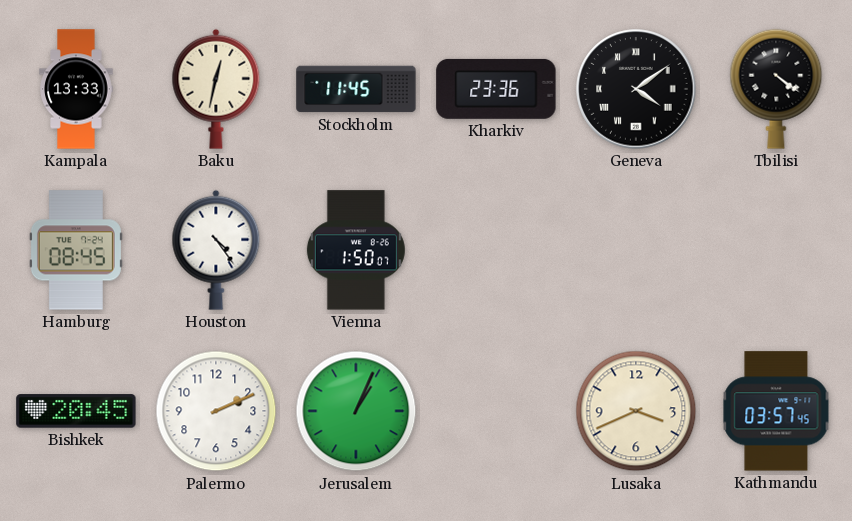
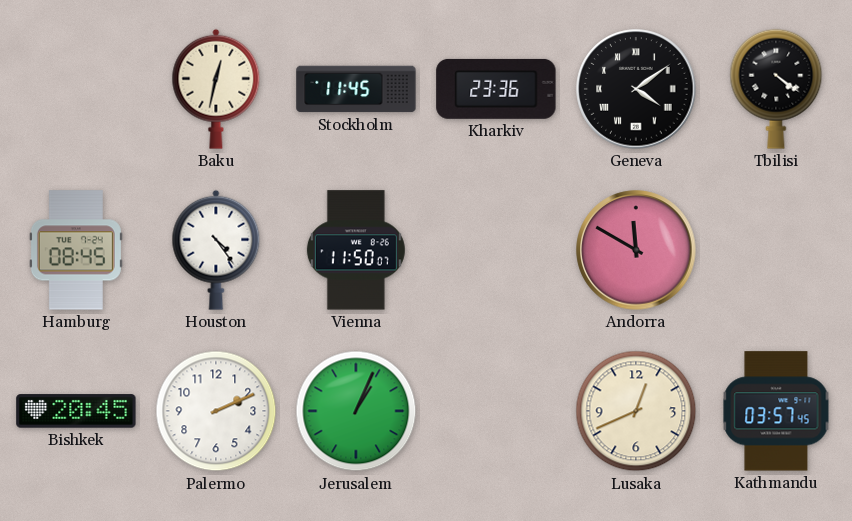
Kampala: 13:33 -> none
Vienna: 1:50 -> 11:50
Andorra: none -> 11:50
Lusaka: 3:41 -> 12:41
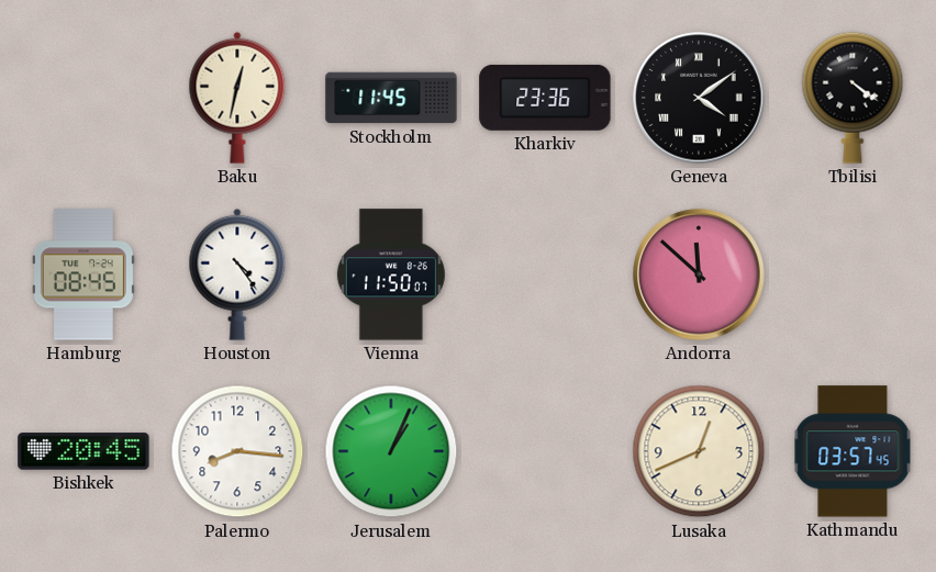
Andorra: 11:50 -> 11:52
Palermo: 2:11 -> 8:16
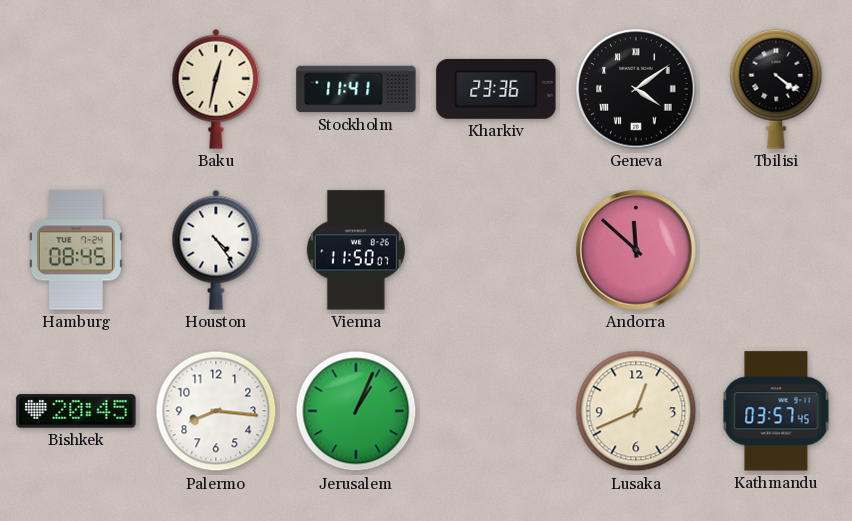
Stockholm: 11:45 -> 11:41
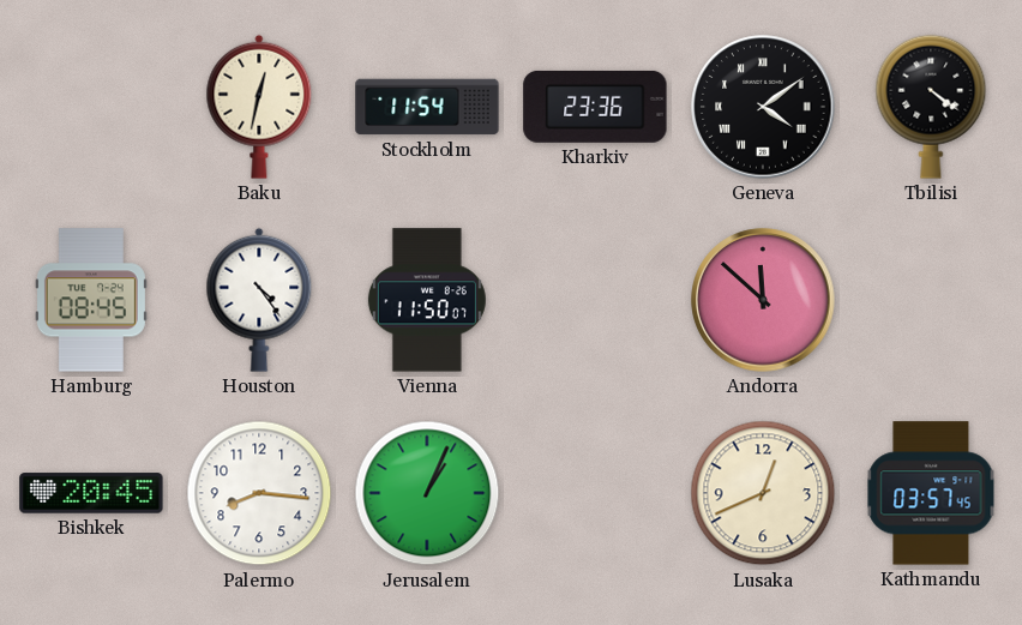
Stockholm: 11:41 -> 11:54
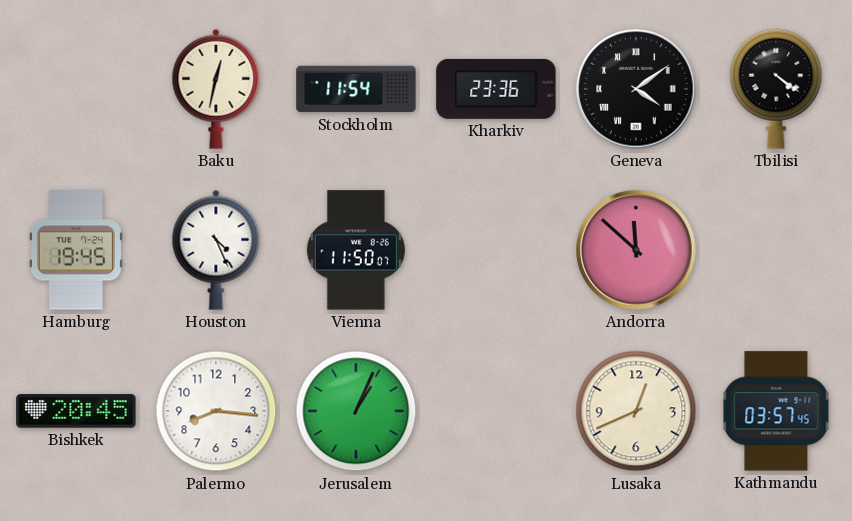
Hamburg: 08:45 -> 19:45
Houston: 4:24 -> 4:26
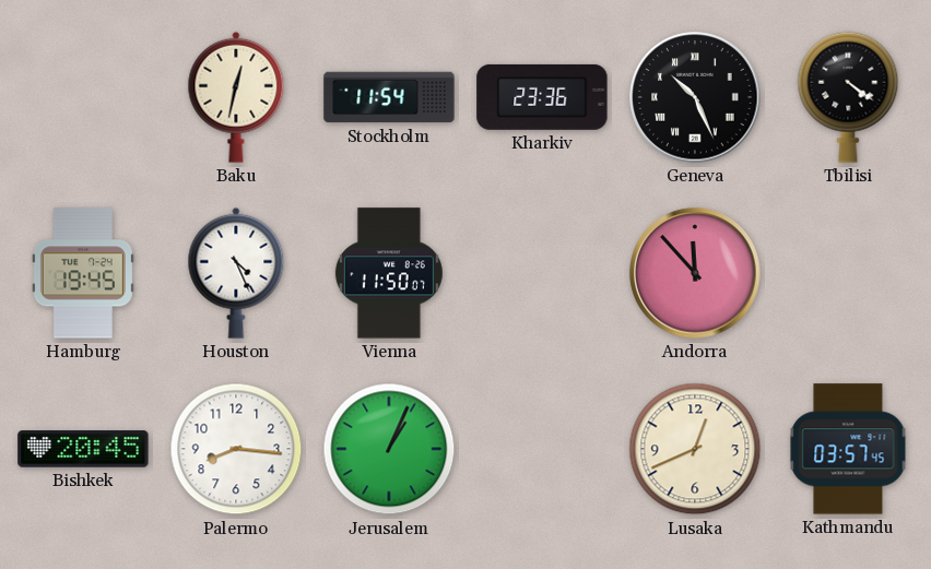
Geneva: 4:09 -> 10:26
Andorra: 11:52 -> 11:53
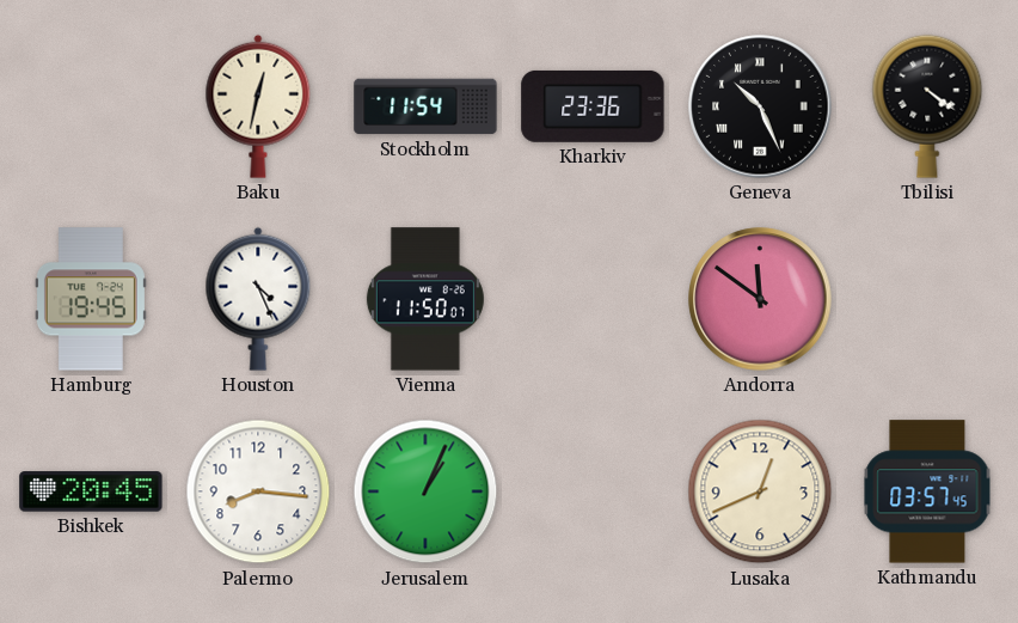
Andorra: 11:53 -> 11:51
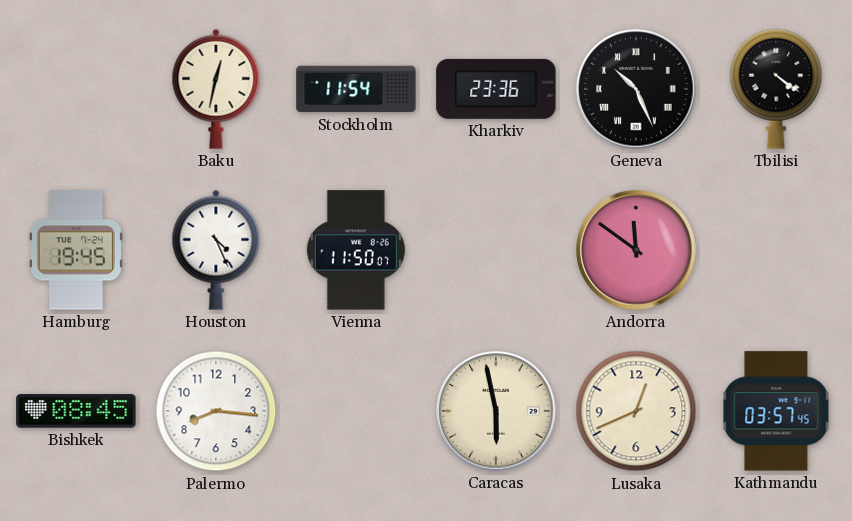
Bishkek: 20:45 -> 08:45
Jerusalem: 1:04 -> none
Caracas: none -> 5:58
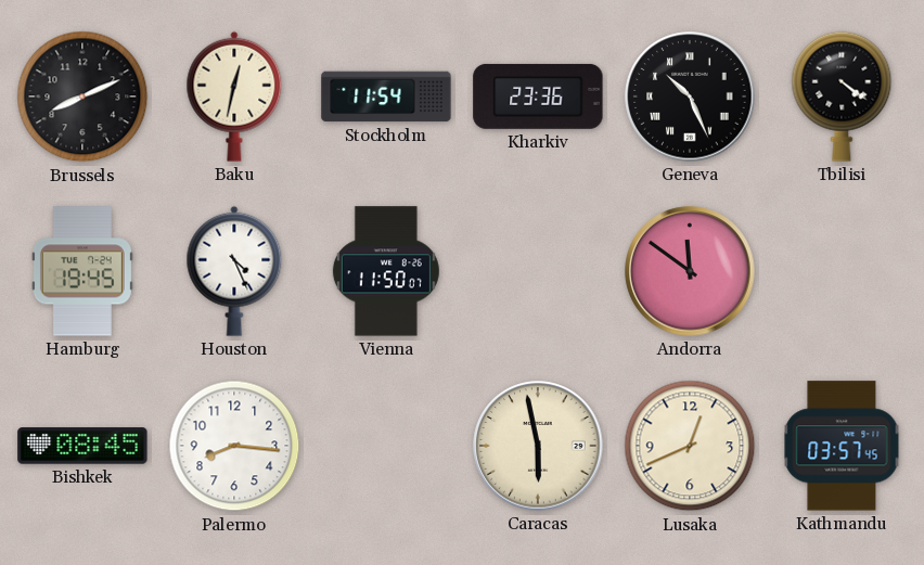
Brussels: none -> 8:11
